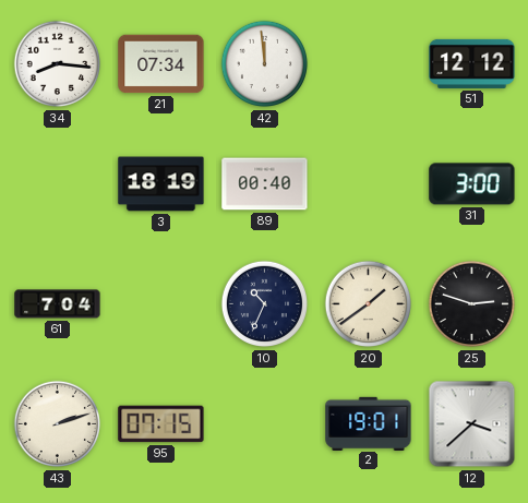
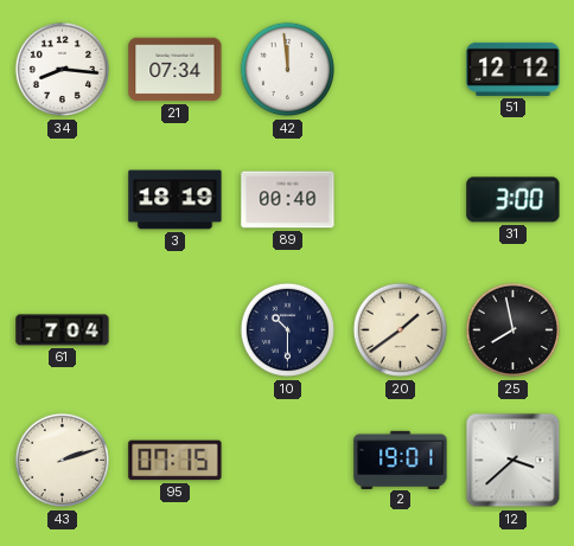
10: 10:34 -> 10:30
25: 2:48 -> 7:58
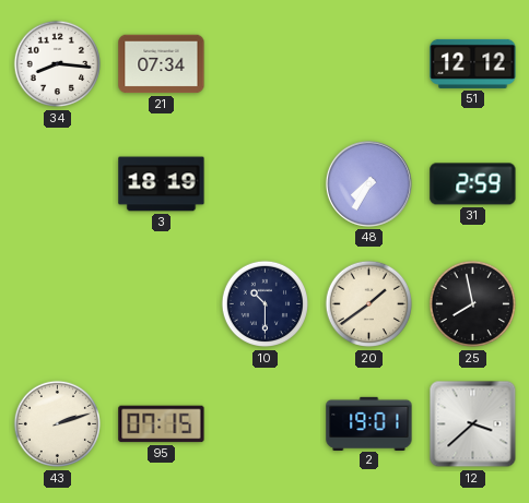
42: 11:59 -> none
89: 00:40 -> none
48: none -> 7:35
31: 3:00 -> 2:59
61: 7:04 -> none
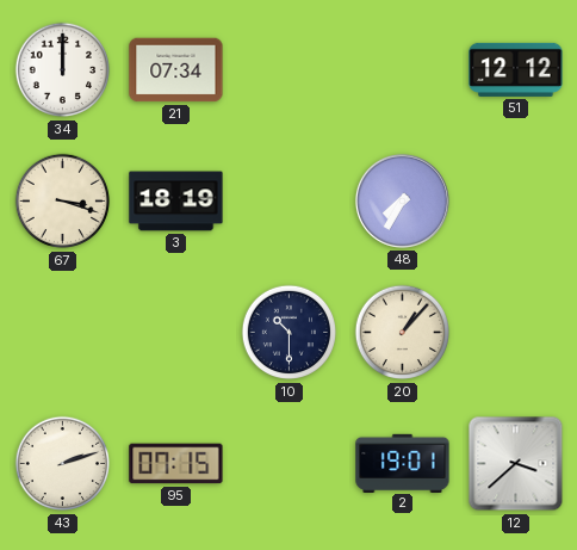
34: 8:16 -> 12:00
67: none -> 3:18
31: 2:59 -> none
20: 1:39 -> 1:07
25: 7:58 -> none
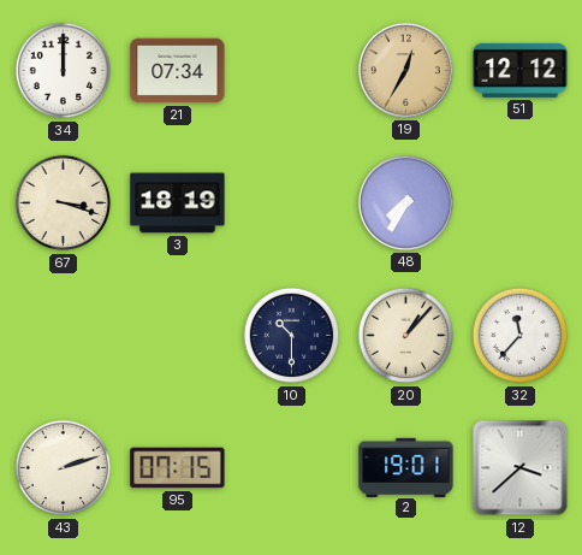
19: none -> 12:35
32: none -> 11:37
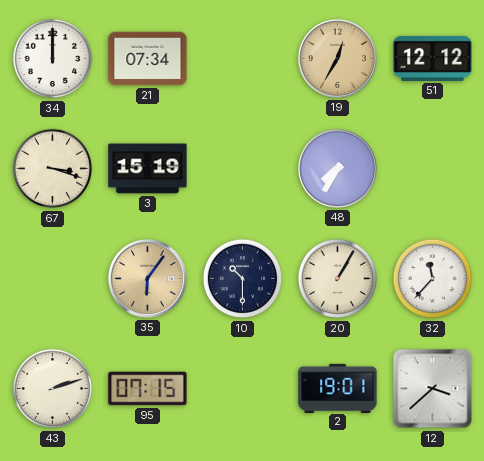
3: 18:19 -> 15:19
35: none -> 6:06
20: 1:07 -> 1:05
